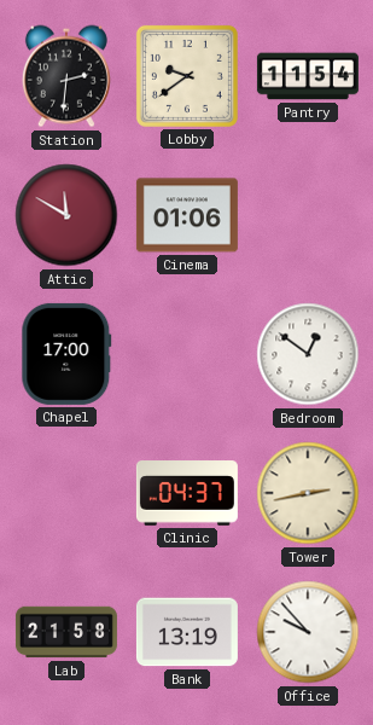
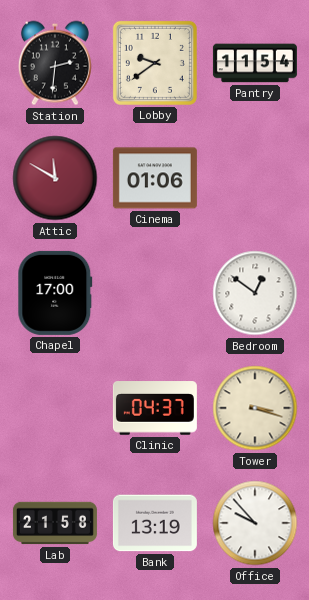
Tower: 2:43 -> 3:18
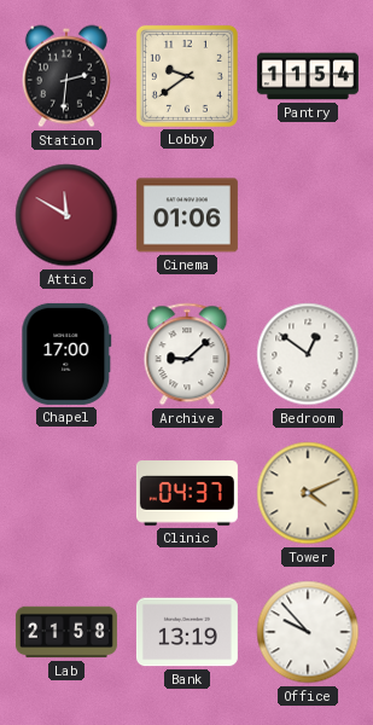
Archive: none -> 9:08
Tower: 3:18 -> 4:11
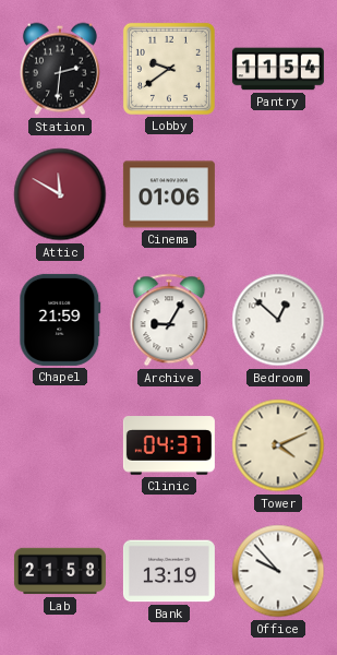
Chapel: 17:00 -> 21:59
Archive: 9:08 -> 9:05
Bedroom: 12:51 -> 12:52
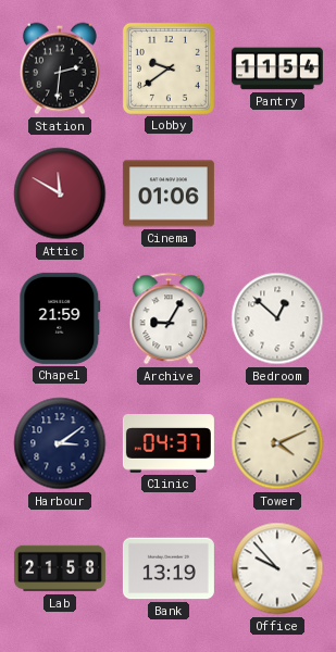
Harbour: none -> 3:09
